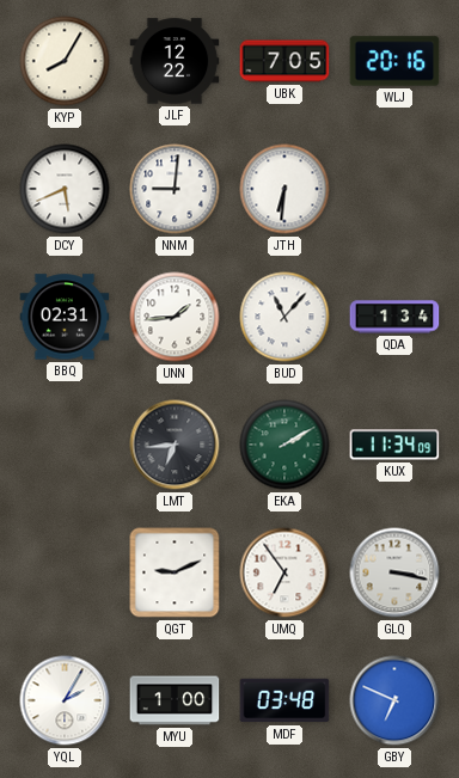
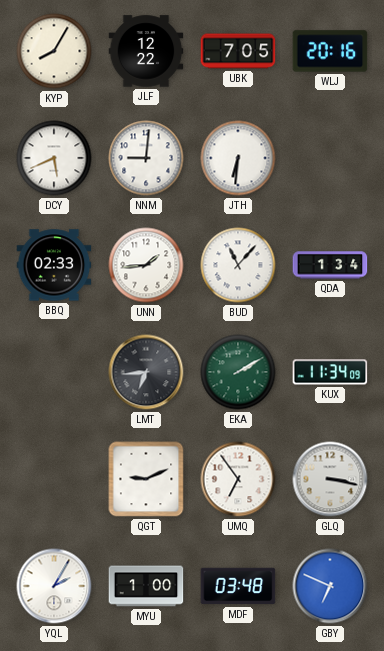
BBQ: 02:31 -> 02:33
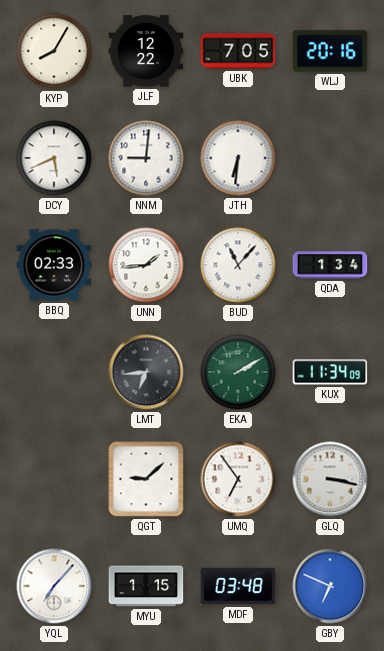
QGT: 9:11 -> 9:08
YQL: 2:05 -> 7:07
MYU: 1:00 -> 1:15
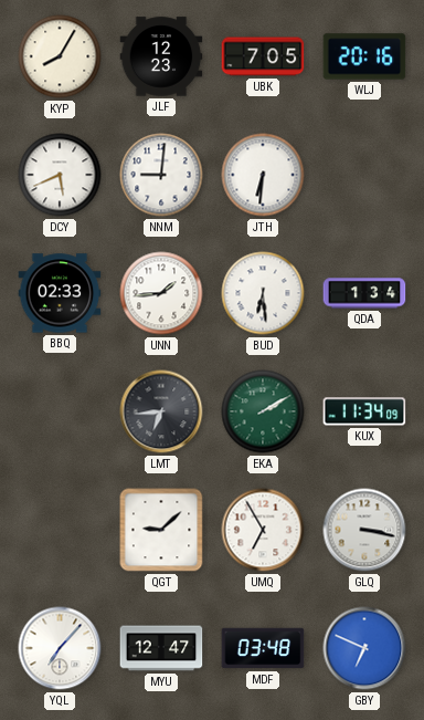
JLF: 12:22 -> 12:23
BUD: 11:07 -> 6:29
UMQ: 6:54 -> 6:55
MYU: 1:15 -> 12:47
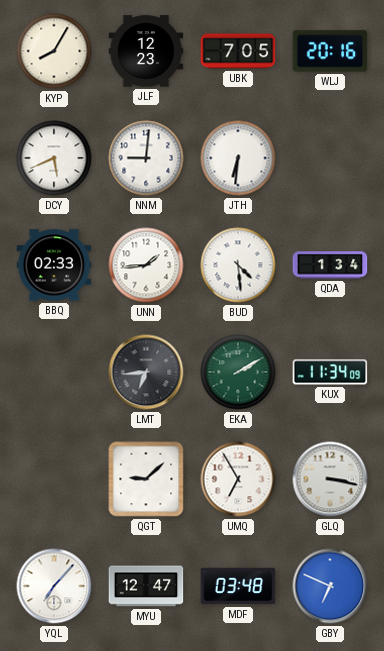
BUD: 6:29 -> 4:29
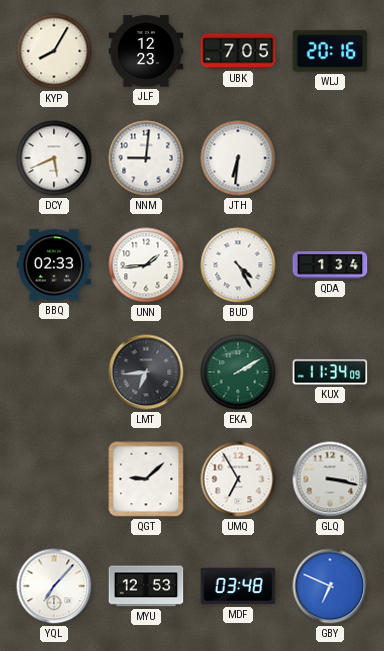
BUD: 4:29 -> 4:25
MYU: 12:47 -> 12:53
